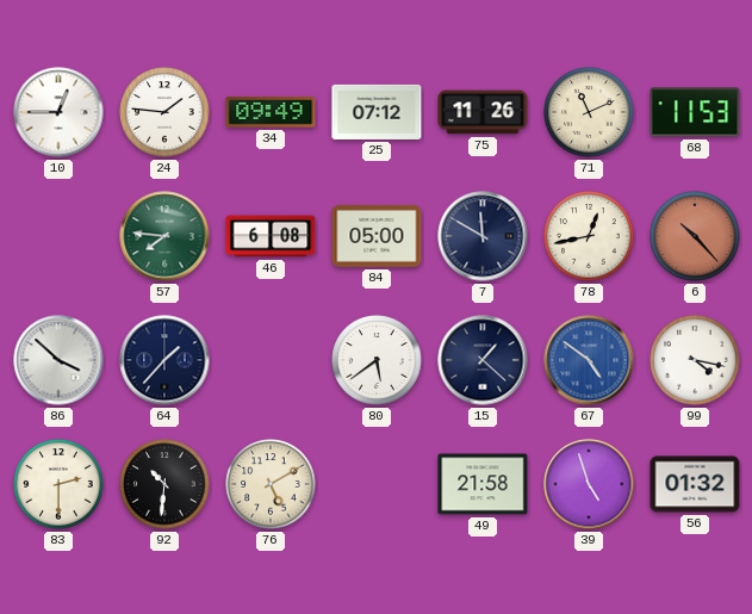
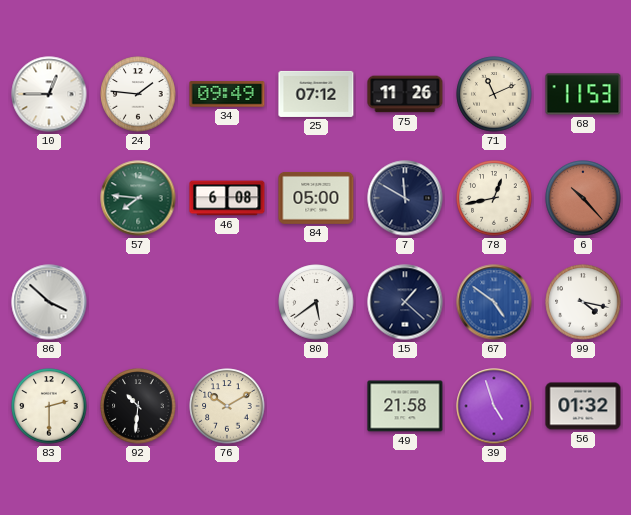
64: 1:37 -> none
76: 5:10 -> 10:10
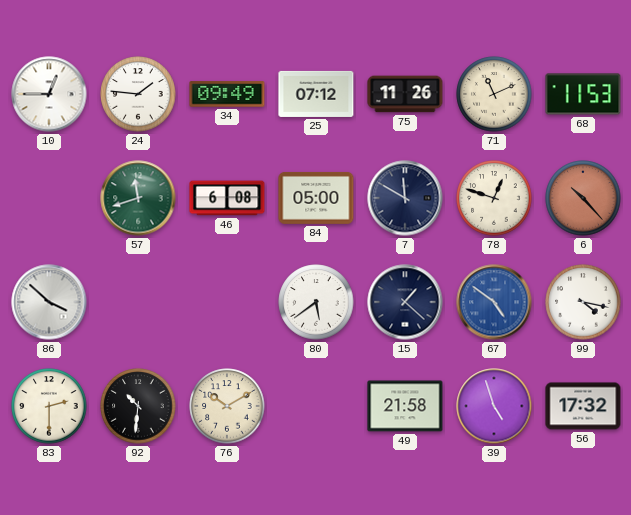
57: 7:46 -> 11:42
78: 12:43 -> 12:48
56: 01:32 -> 17:32
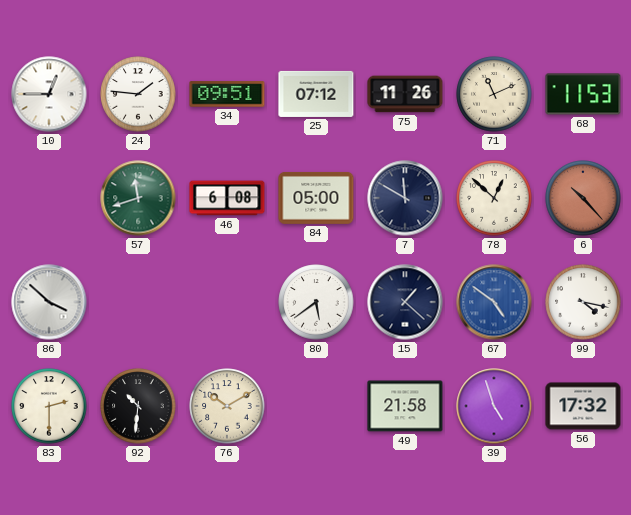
34: 09:49 -> 09:51
78: 12:48 -> 12:52
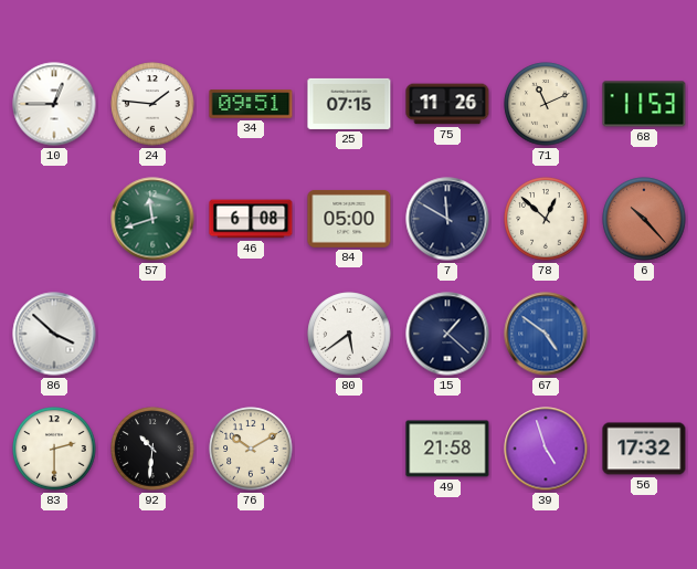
25: 07:12 -> 07:15
99: 4:17 -> none
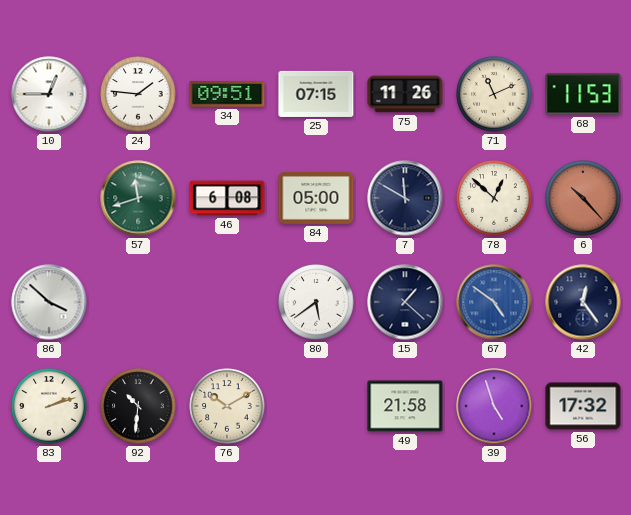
42: none -> 12:24
83: 2:30 -> 2:12
